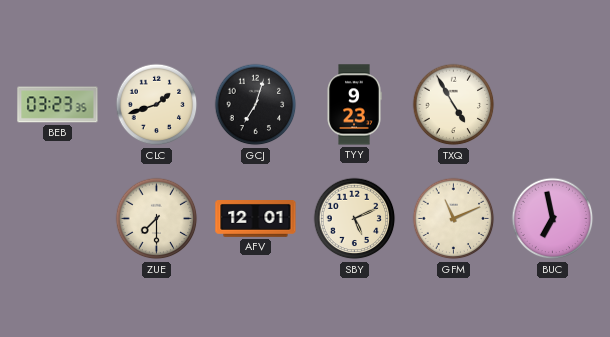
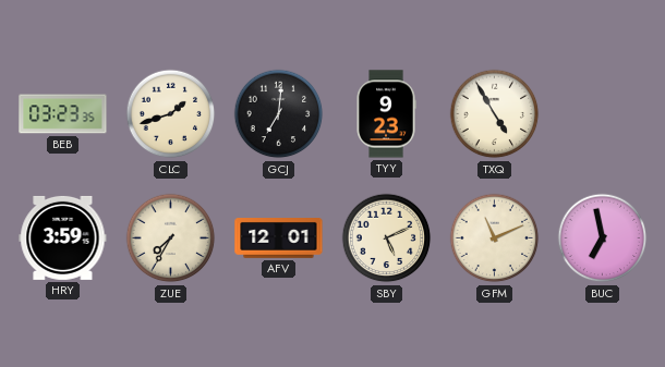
GCJ: 7:03 -> 7:01
HRY: none -> 3:59
ZUE: 7:30 -> 7:35
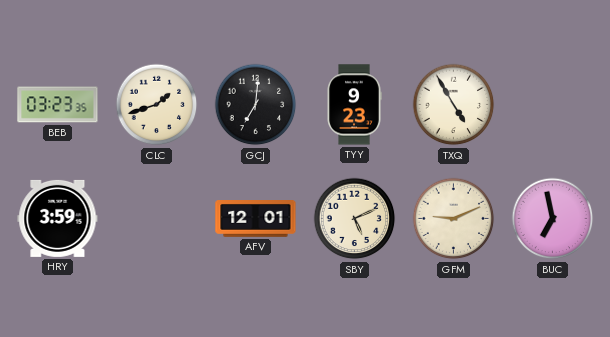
ZUE: 7:35 -> none
GFM: 11:11 -> 9:11
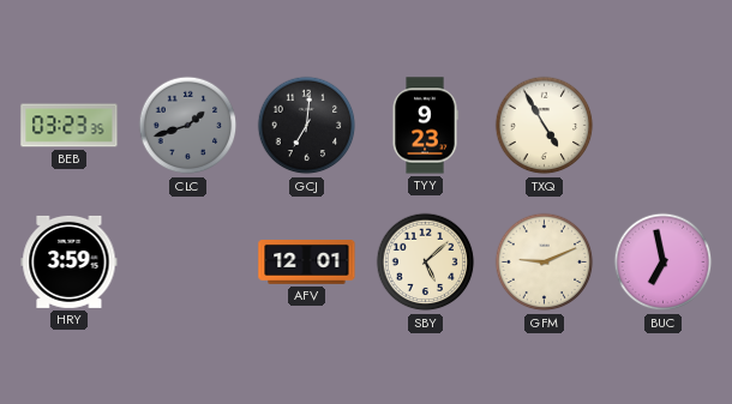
CLC dial: cream -> grey
SBY: 5:11 -> 5:08
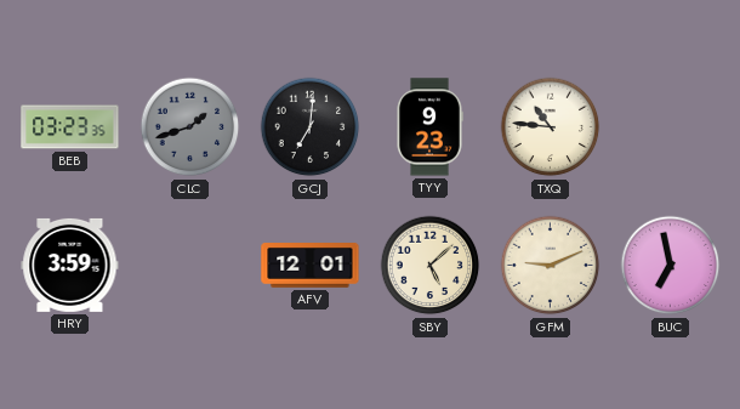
TXQ: 4:55 -> 10:46
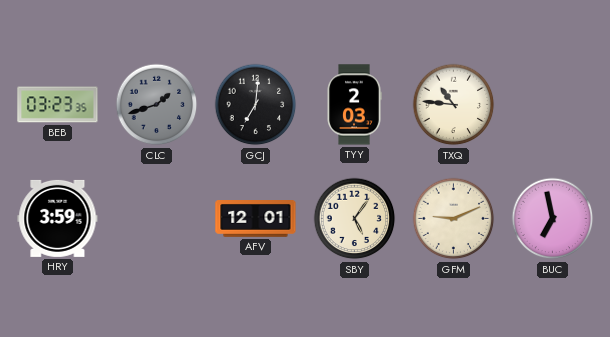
TYY: 9:23 -> 2:03
SBY: 5:08 -> 5:06
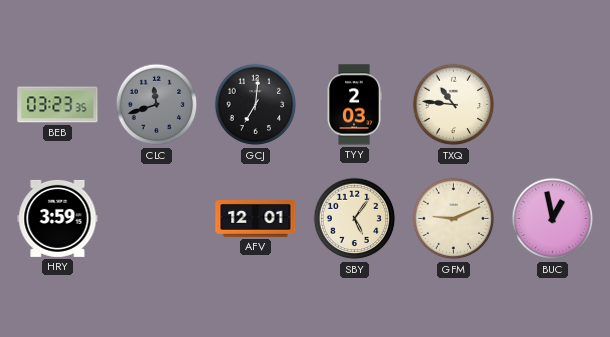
CLC: 1:42 -> 11:42
BUC: 6:58 -> 12:58
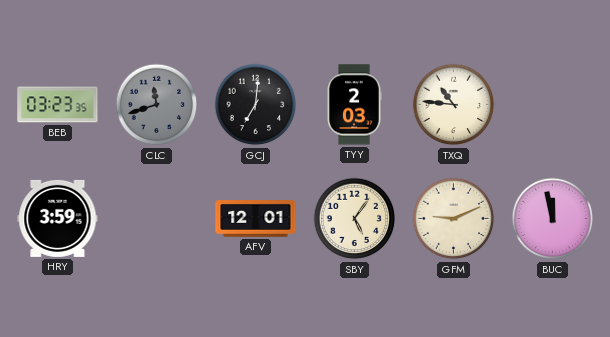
BUC: 12:58 -> 11:58
